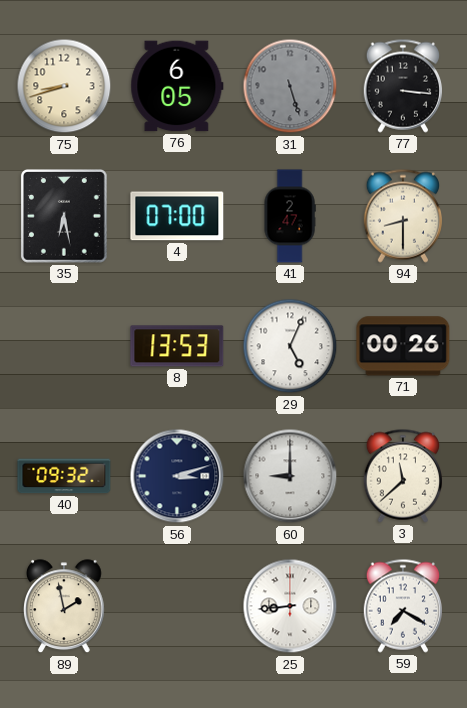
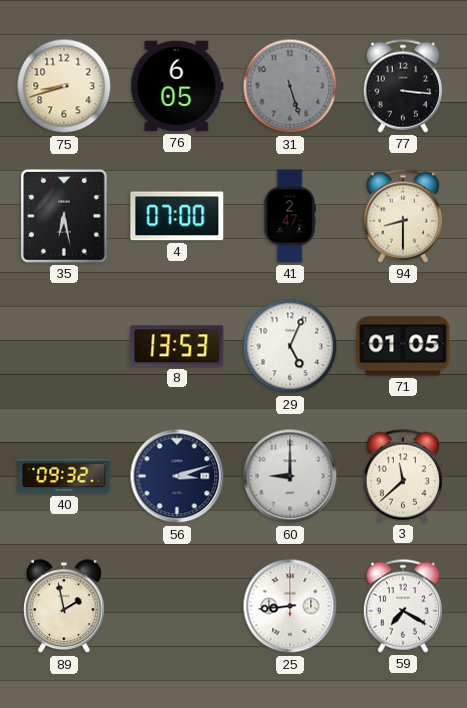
71: 00:26 -> 01:05
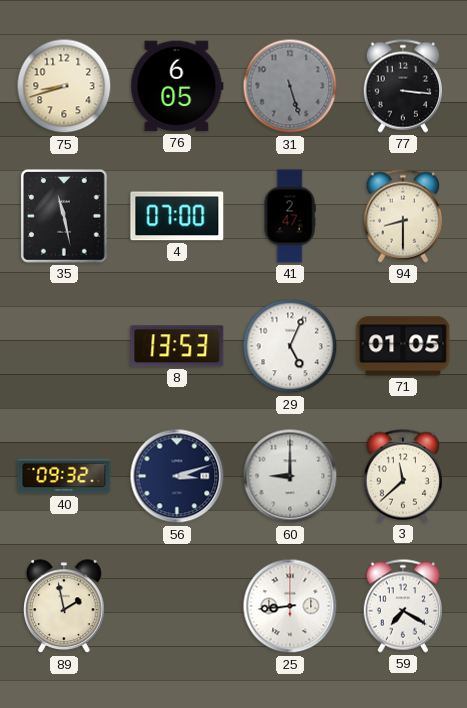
35: 6:28 -> 11:28
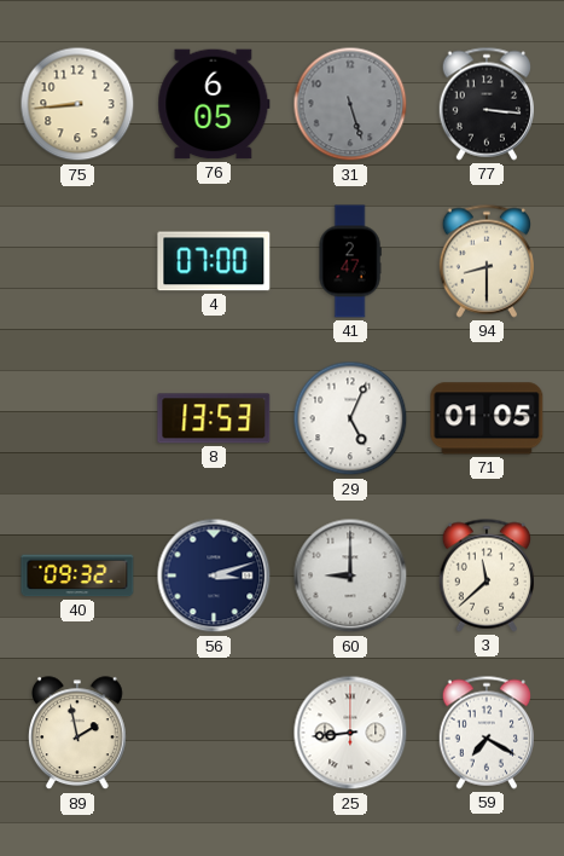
75: 8:42 -> 8:44
35: 11:28 -> none
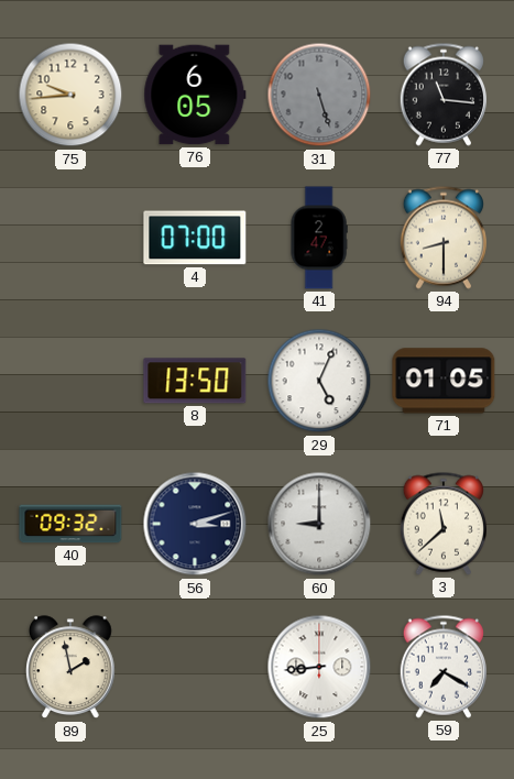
75: 8:44 -> 9:44
77: 3:16 -> 11:16
8: 13:53 -> 13:50
